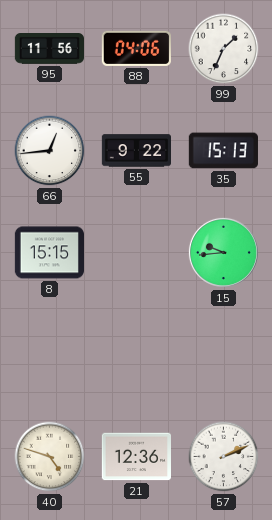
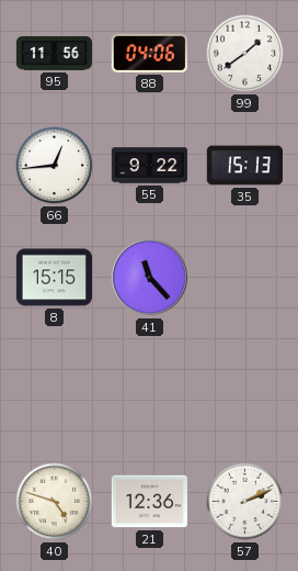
99: 1:34 -> 1:39
41: none -> 11:23
15: 9:44 -> none
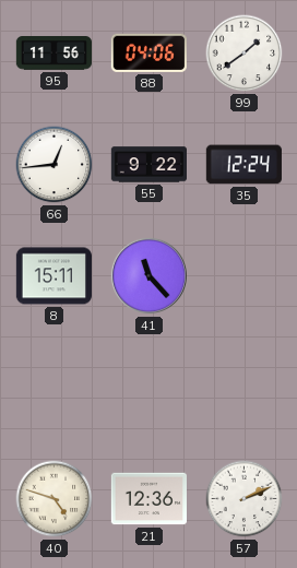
35: 15:13 -> 12:24
8: 15:15 -> 15:11
